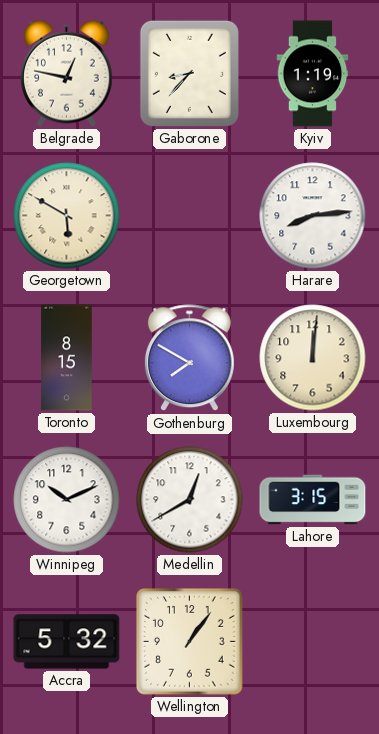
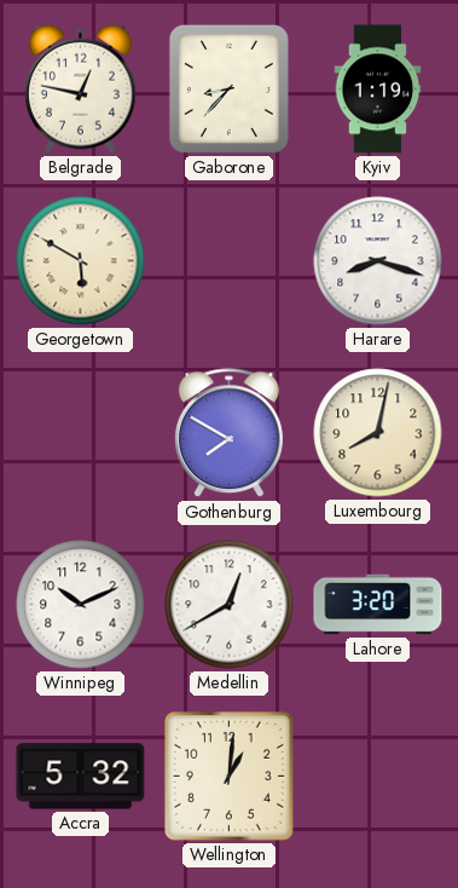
Harare: 8:14 -> 8:18
Toronto: 8:15 -> none
Luxembourg: 12:01 -> 8:02
Lahore: 3:15 -> 3:20
Wellington: 1:06 -> 1:01
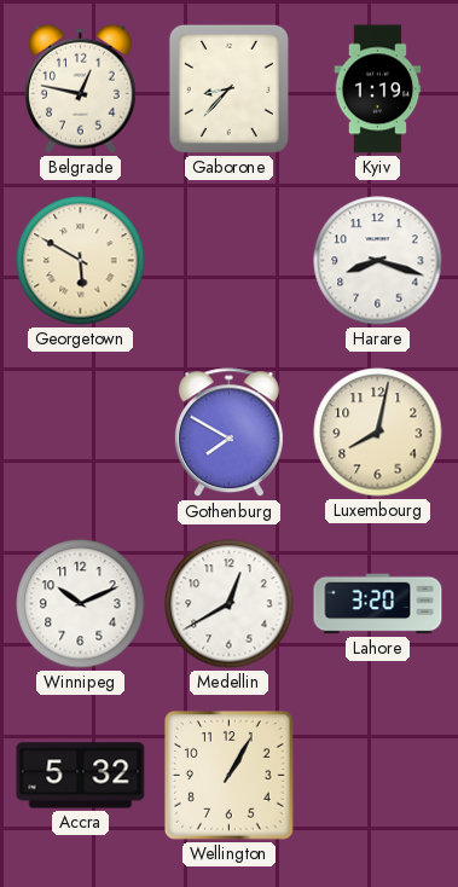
Wellington: 1:01 -> 1:05
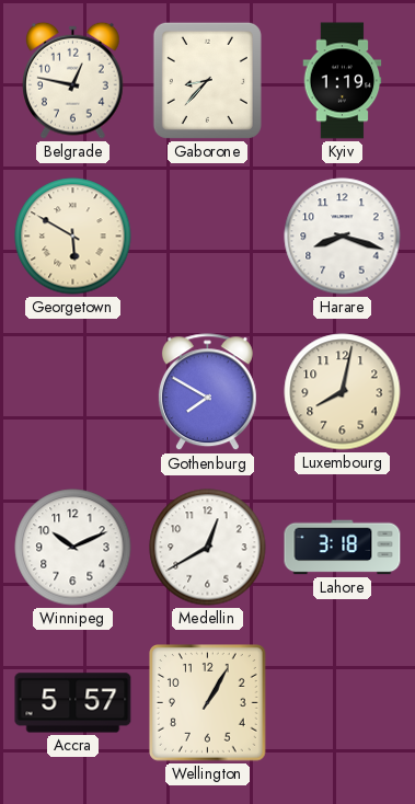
Lahore: 3:20 -> 3:18
Accra: 5:32 -> 5:57
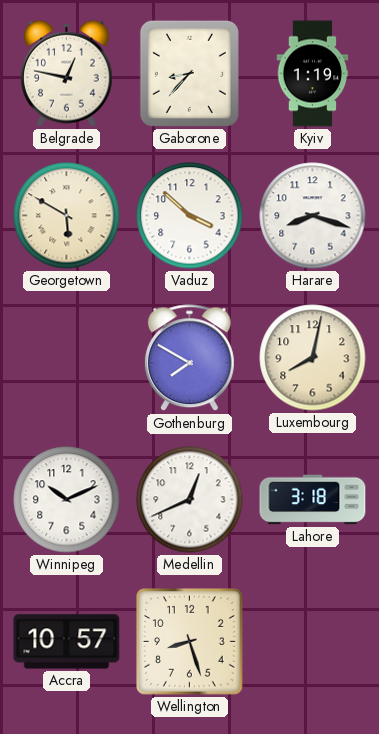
Vaduz: none -> 3:52
Medellin: 12:40 -> 12:41
Accra: 5:57 -> 10:57
Wellington: 1:05 -> 8:27
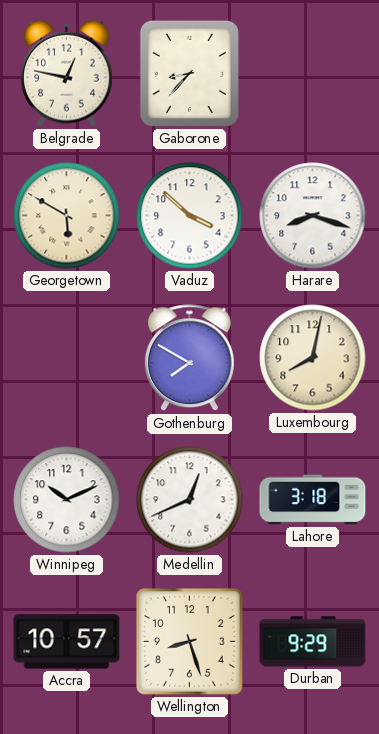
Kyiv: 1:19 -> none
Durban: none -> 9:29
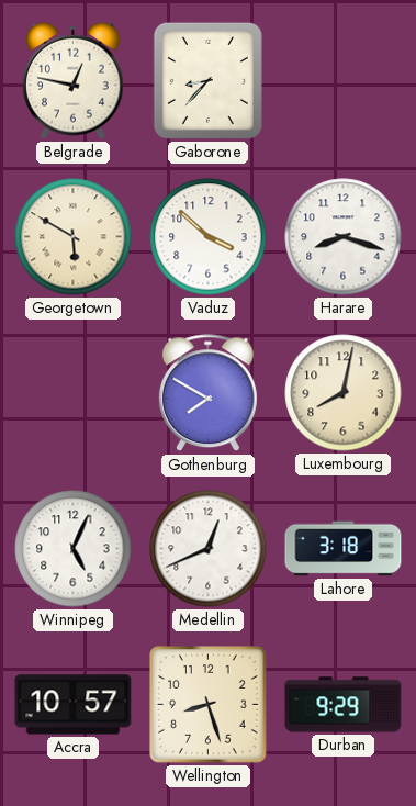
Winnipeg: 10:11 -> 5:04
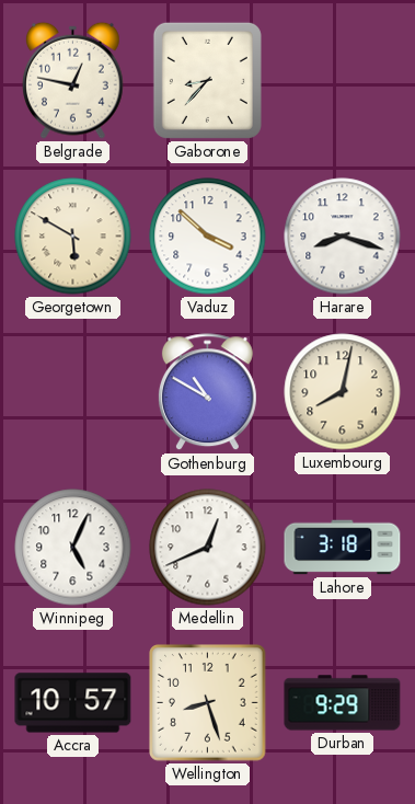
Gothenburg: 7:50 -> 10:50
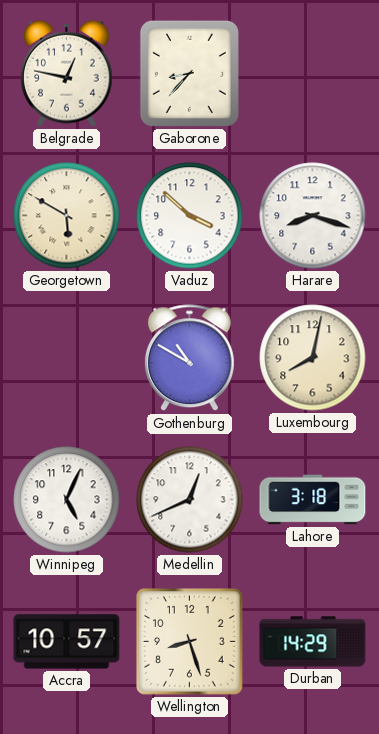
Durban: 9:29 -> 14:29
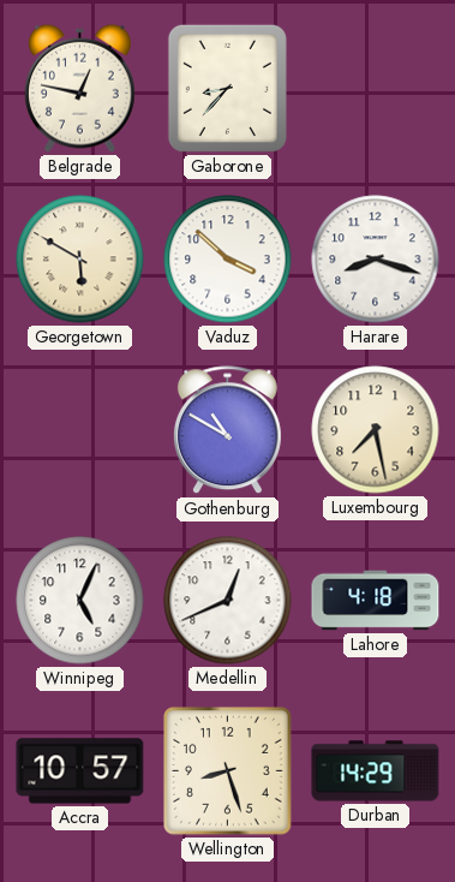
Luxembourg: 8:02 -> 7:28
Lahore: 3:18 -> 4:18
